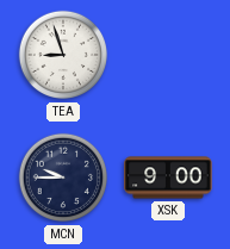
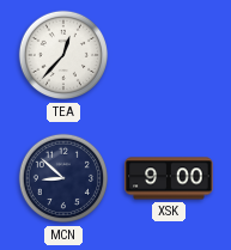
TEA: 8:57 -> 12:37
MCN: 9:45 -> 8:52
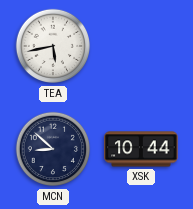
TEA: 12:37 -> 5:43
XSK: 9:00 -> 10:44
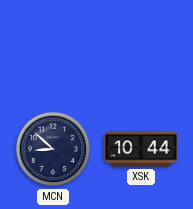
TEA: 5:43 -> none
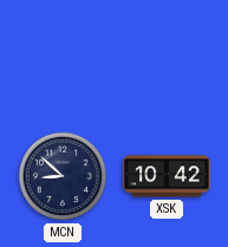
XSK: 10:44 -> 10:42
